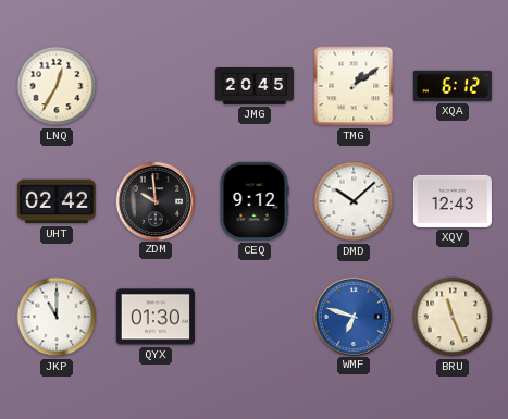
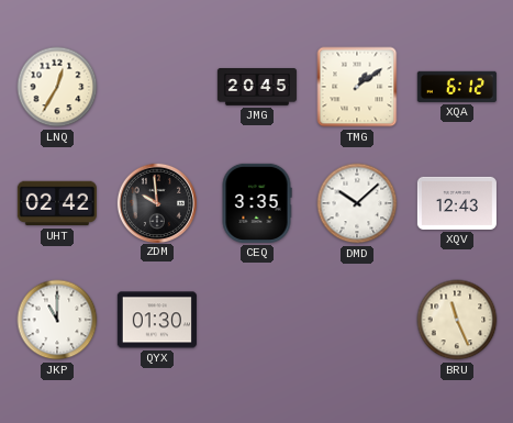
CEQ: 9:12 -> 3:35
WMF: 6:48 -> none
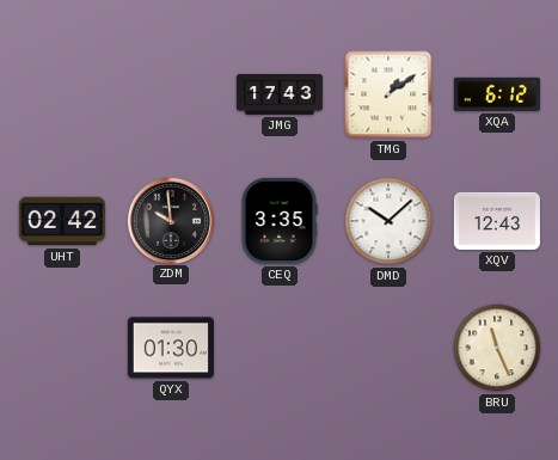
LNQ: 12:35 -> none
JMG: 20:45 -> 17:43
JKP: 11:00 -> none
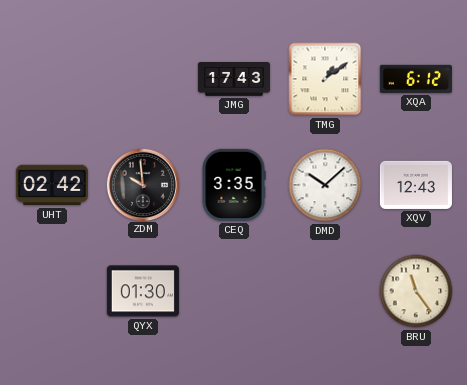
BRU: 11:26 -> 11:24
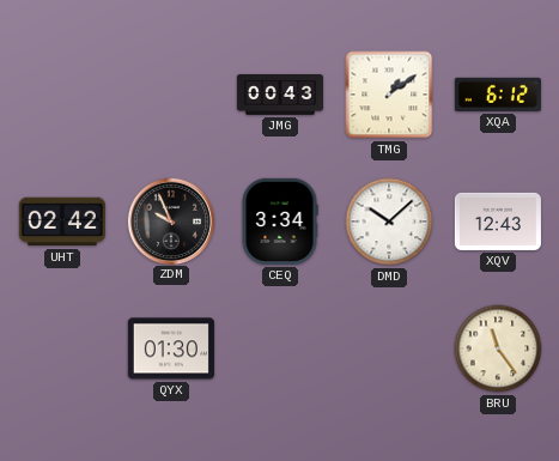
JMG: 17:43 -> 00:43
ZDM: 9:59 -> 9:56
CEQ: 3:35 -> 3:34
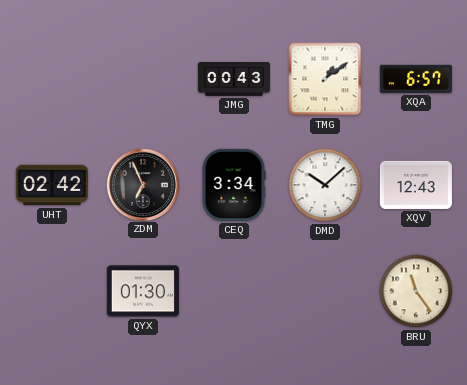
XQA: 6:12 -> 6:57
ZDM: 9:56 -> 6:56
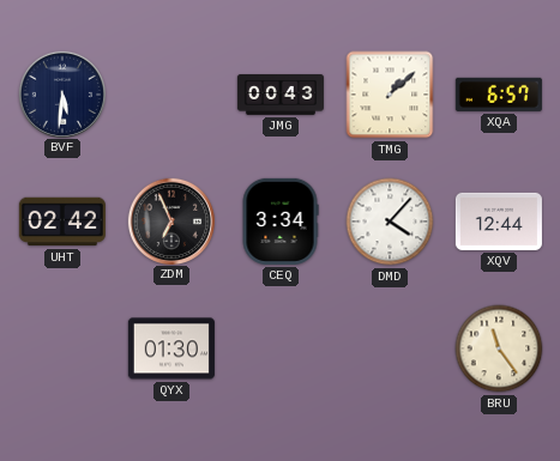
BVF: none -> 5:31
TMG: 1:09 -> 1:08
DMD: 10:08 -> 4:07
XQV: 12:43 -> 12:44
